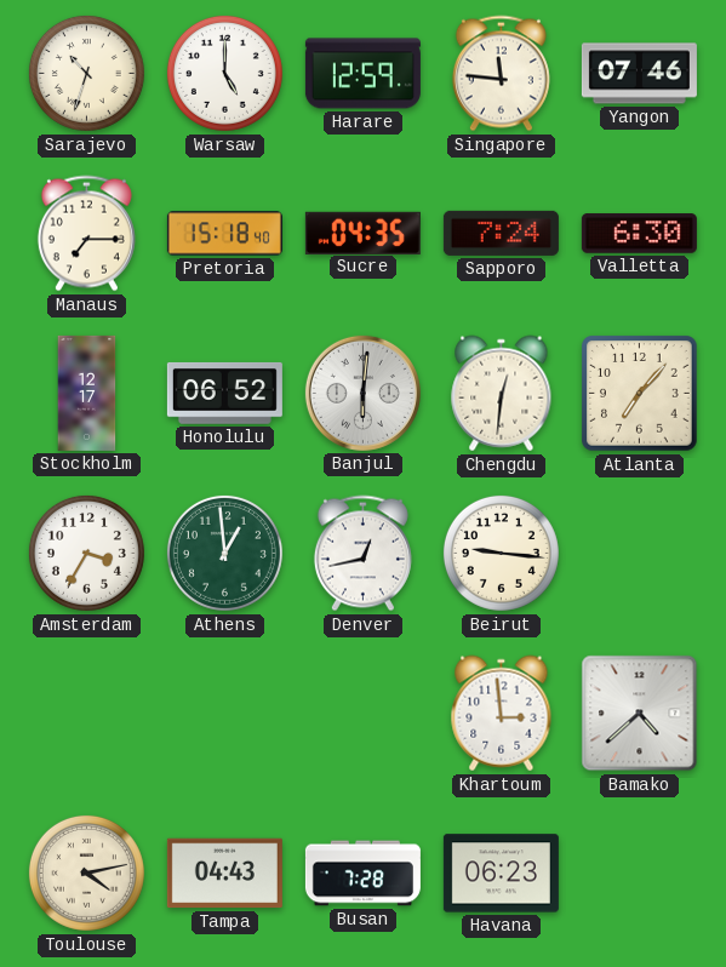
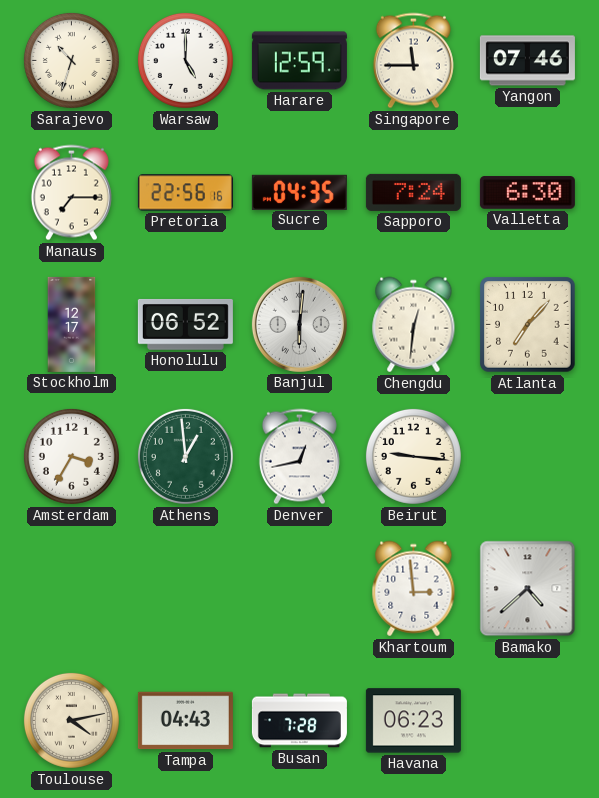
Singapore: 11:46 -> 11:45
Pretoria: 15:18 -> 22:56
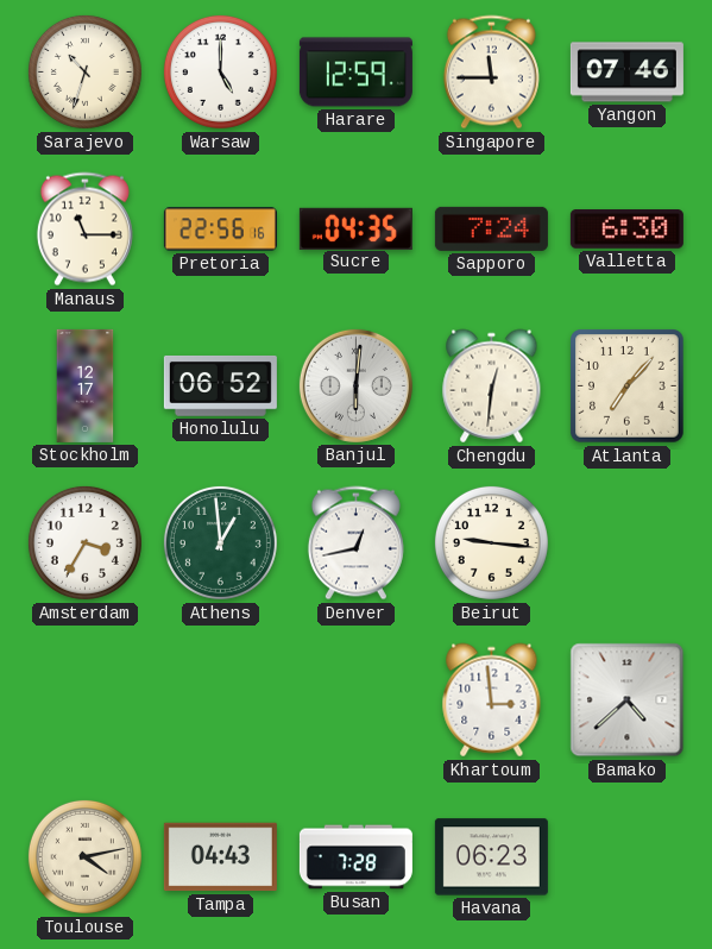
Manaus: 7:15 -> 11:15
